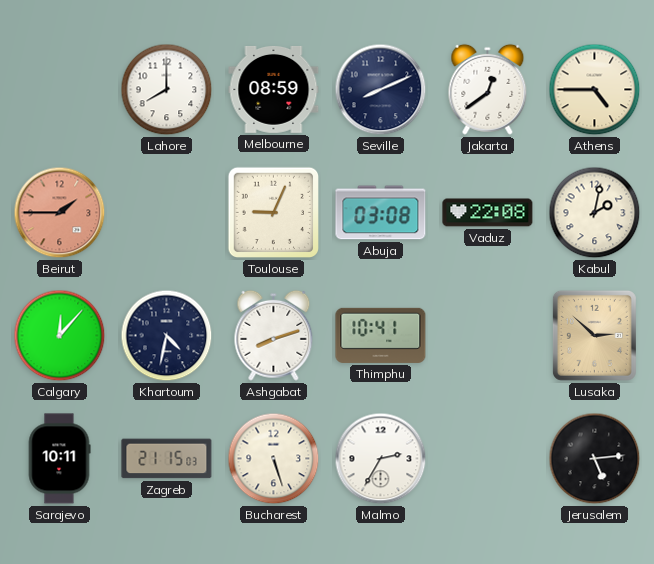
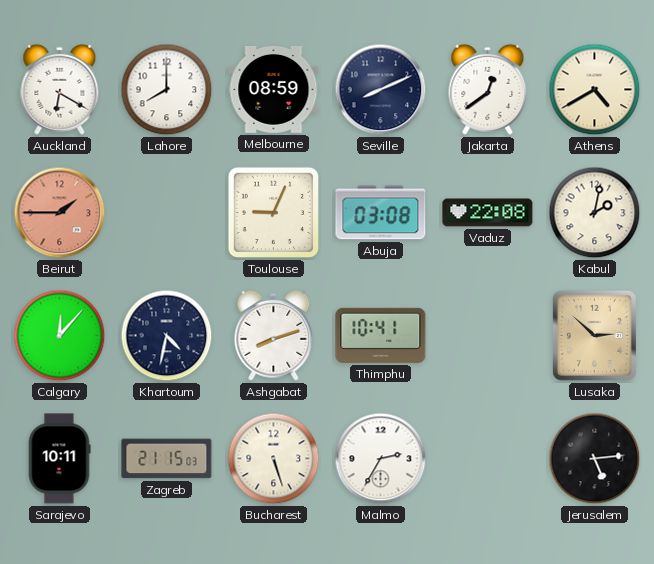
Auckland: none -> 6:20
Athens: 4:45 -> 4:40
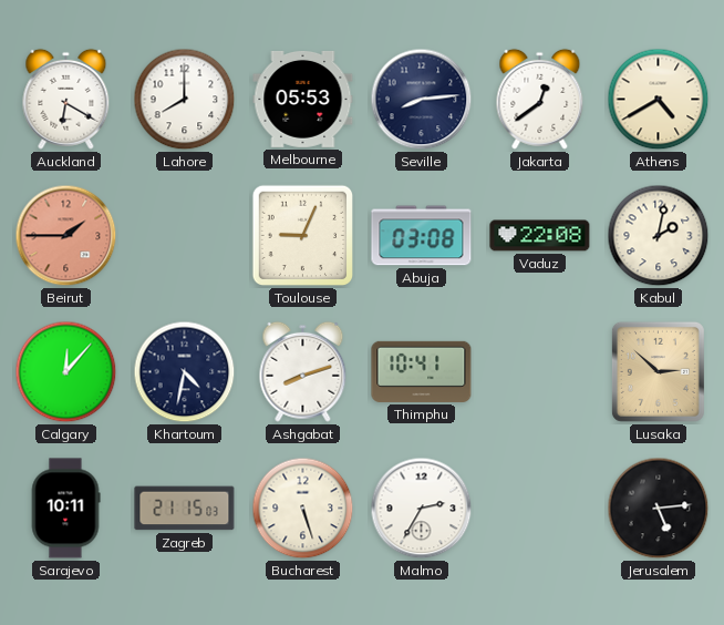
Melbourne: 08:59 -> 05:53
Seville: 8:11 -> 8:14
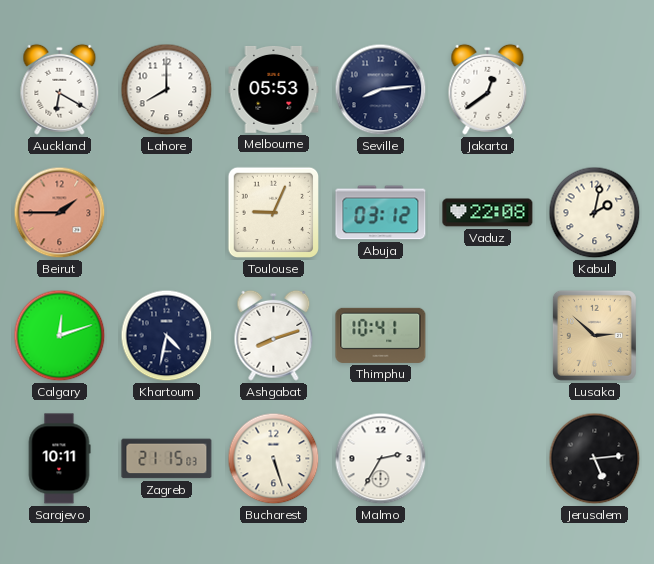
Athens: 4:40 -> none
Abuja: 03:08 -> 03:12
Calgary: 12:07 -> 12:12
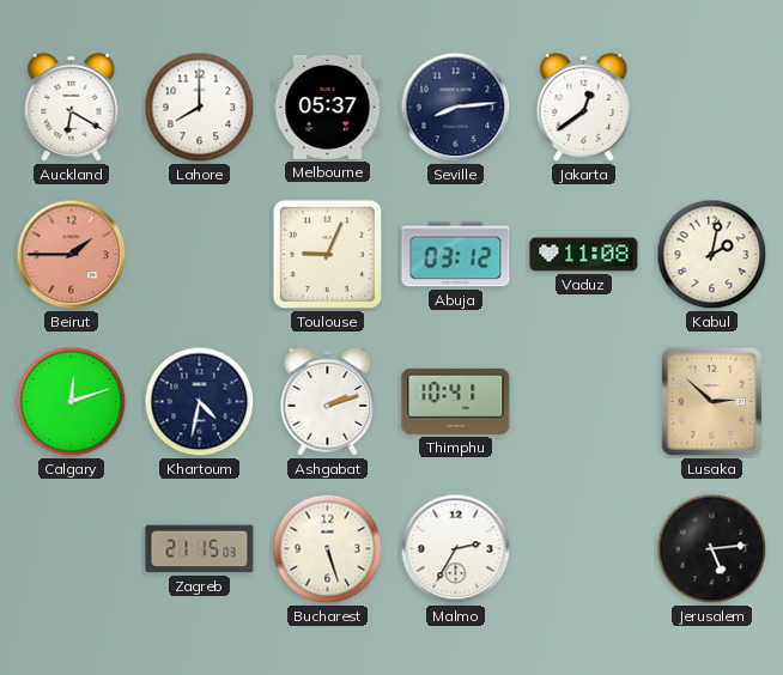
Melbourne: 05:53 -> 05:37
Vaduz: 22:08 -> 11:08
Ashgabat: 8:12 -> 2:12
Sarajevo: 10:11 -> none
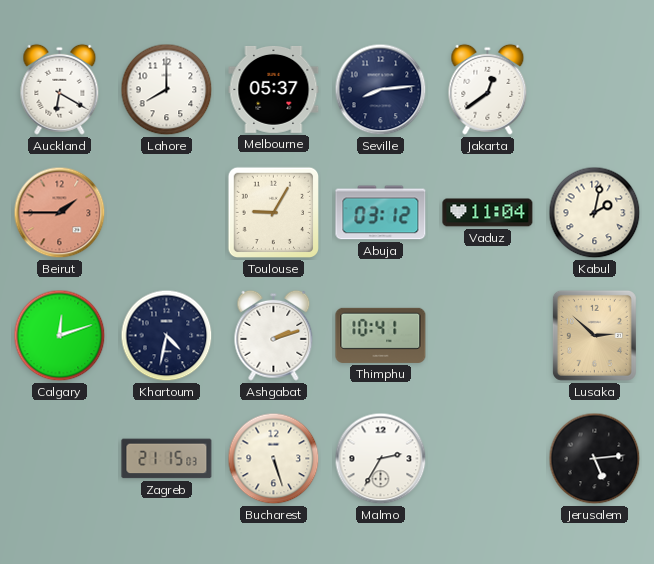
Toulouse: 9:04 -> 9:05
Vaduz: 11:08 -> 11:04
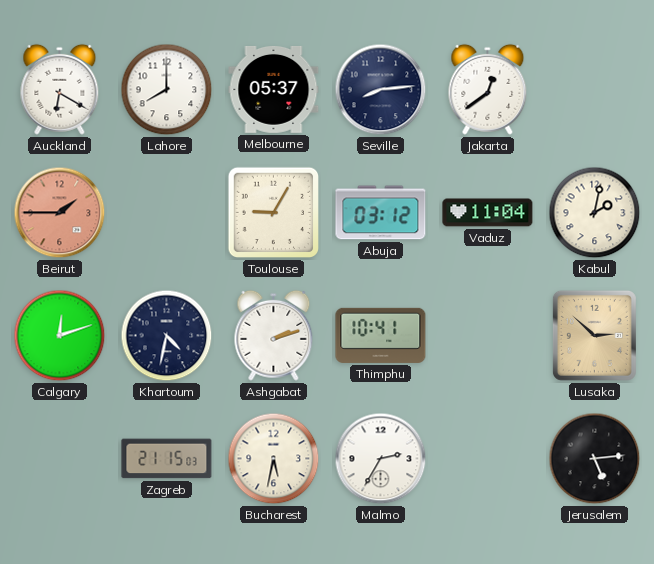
Bucharest: 5:27 -> 5:32
